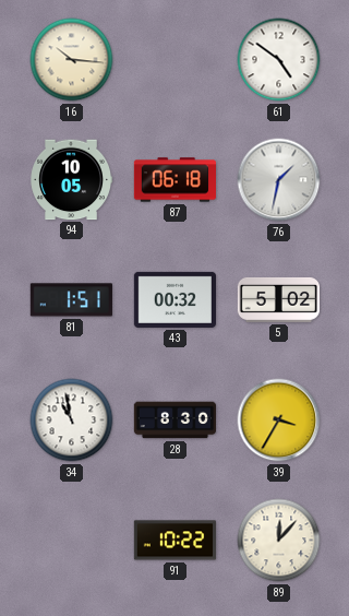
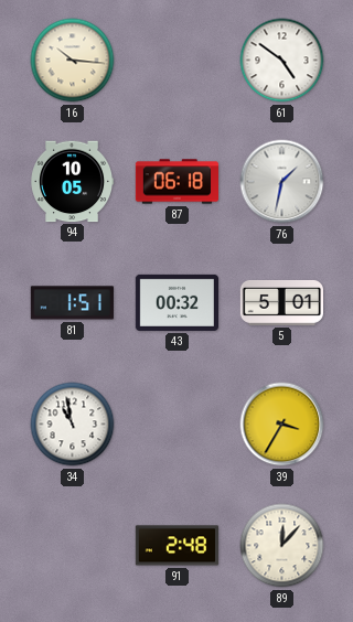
5: 5:02 -> 5:01
28: 8:30 -> none
91: 10:22 -> 2:48
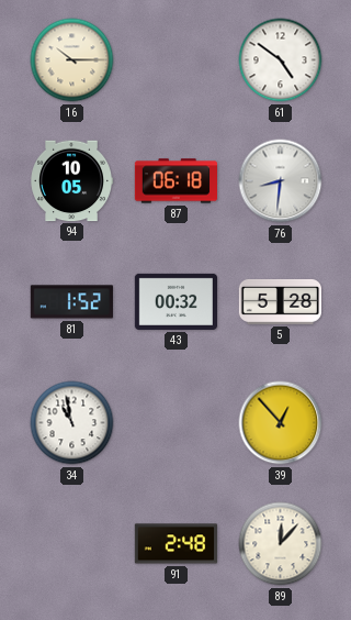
16: 10:16 -> 10:15
76: 1:32 -> 8:31
81: 1:51 -> 1:52
5: 5:01 -> 5:28
39: 3:35 -> 12:53
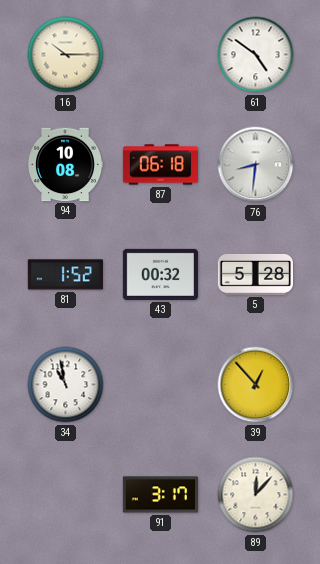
94: 10:05 -> 10:08
91: 2:48 -> 3:17
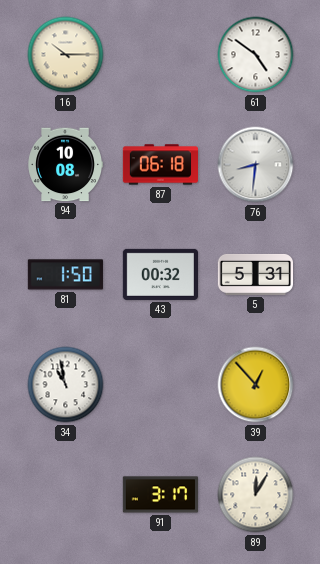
81: 1:52 -> 1:50
5: 5:28 -> 5:31
89: 12:07 -> 12:05
